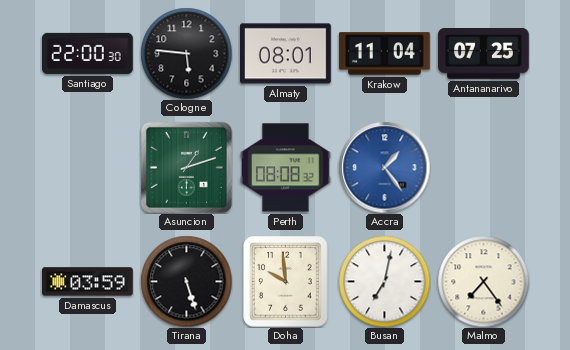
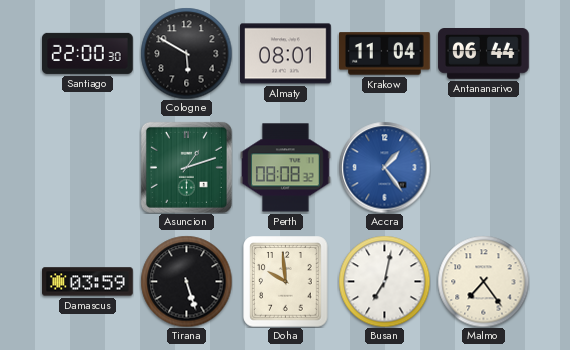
Cologne: 5:46 -> 5:50
Antananarivo: 07:25 -> 06:44
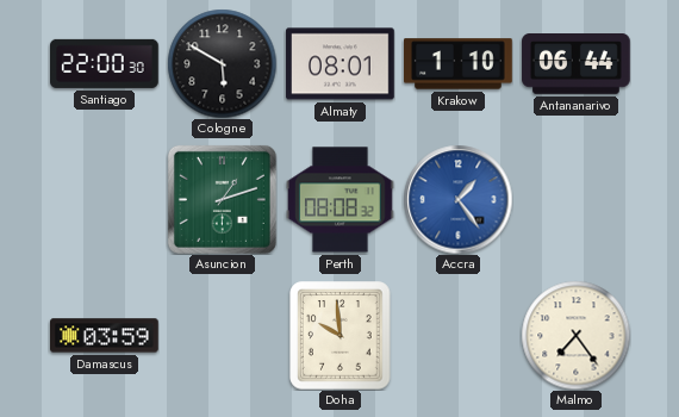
Krakow: 11:04 -> 1:10
Tirana: 5:27 -> none
Busan: 7:02 -> none
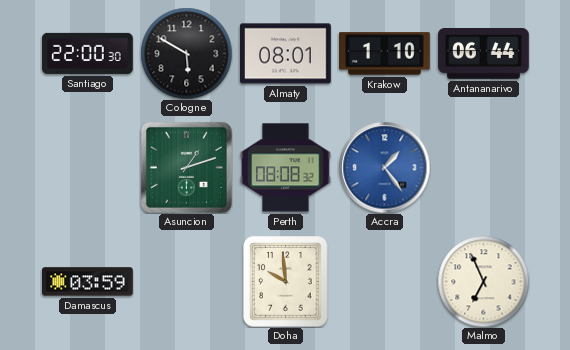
Malmo: 7:24 -> 6:56
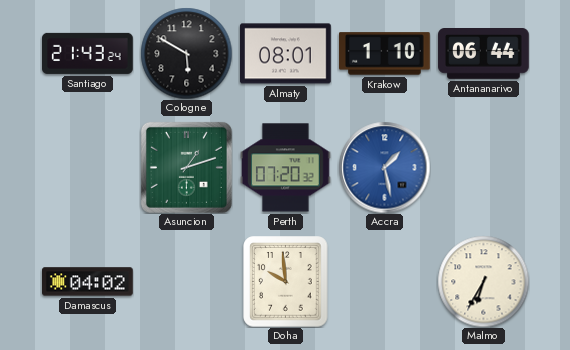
Santiago: 22:00 -> 21:43
Perth: 08:08 -> 07:20
Accra: 1:24 -> 1:28
Damascus: 03:59 -> 04:02
Malmo: 6:56 -> 6:35
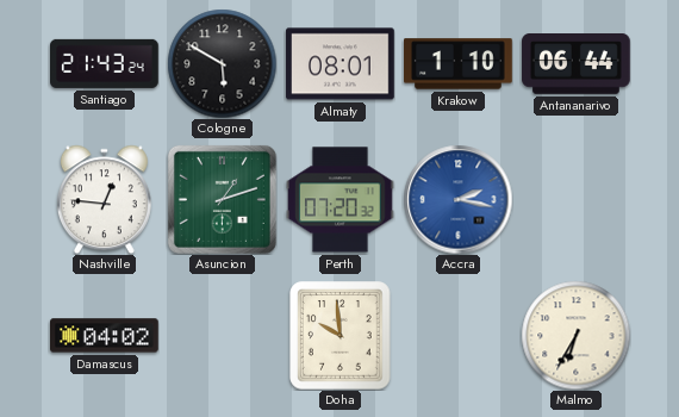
Nashville: none -> 12:46
Accra: 1:28 -> 2:17
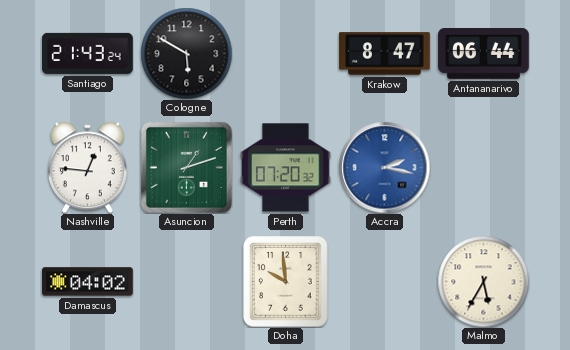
Almaty: 08:01 -> none
Krakow: 1:10 -> 8:47
Malmo: 6:35 -> 5:35
